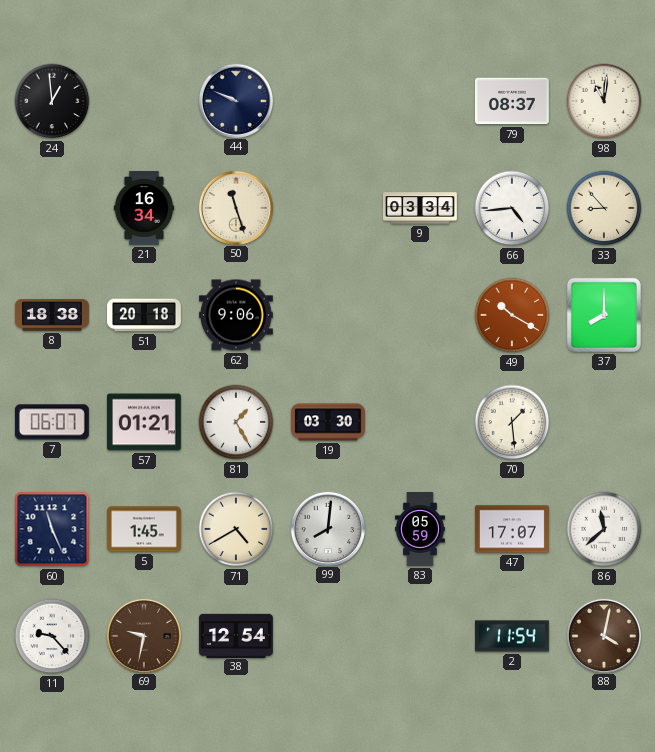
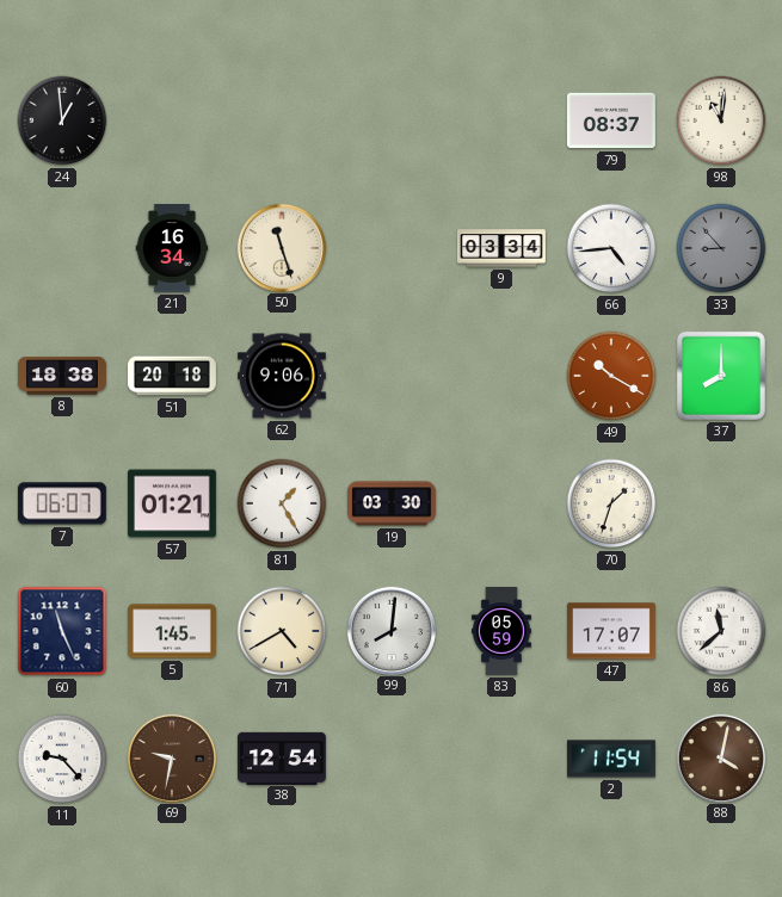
44: 9:49 -> none
33 dial: cream -> grey
70: 1:29 -> 1:33
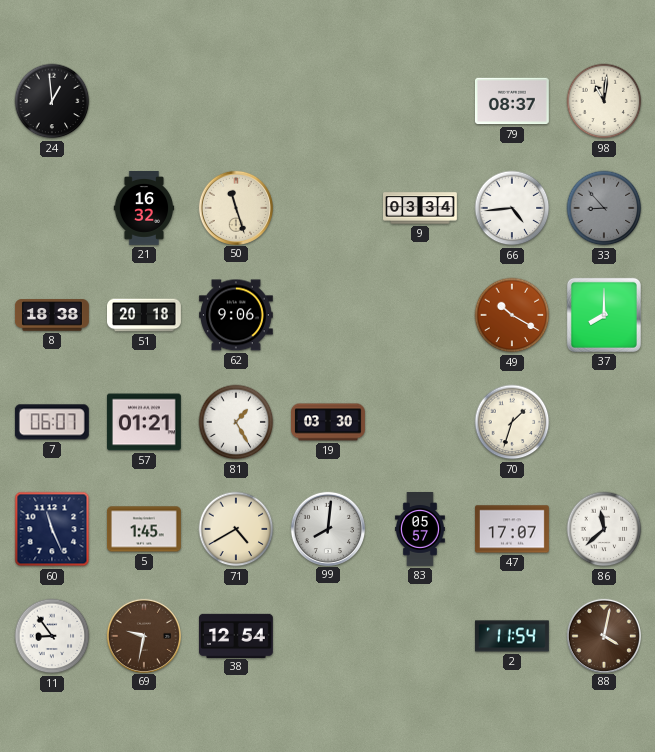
21: 16:34 -> 16:32
83: 05:59 -> 05:57
11: 9:23 -> 8:54
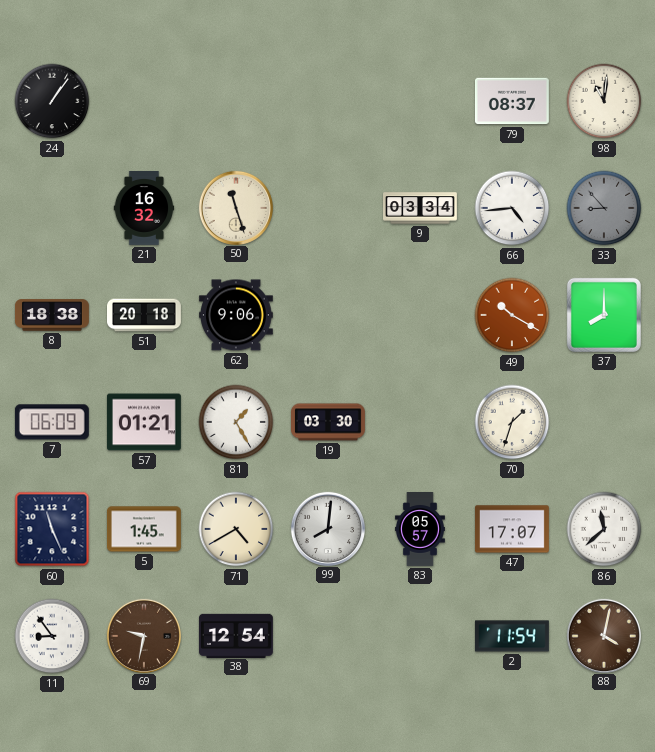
24: 12:59 -> 1:06
7: 06:07 -> 06:09
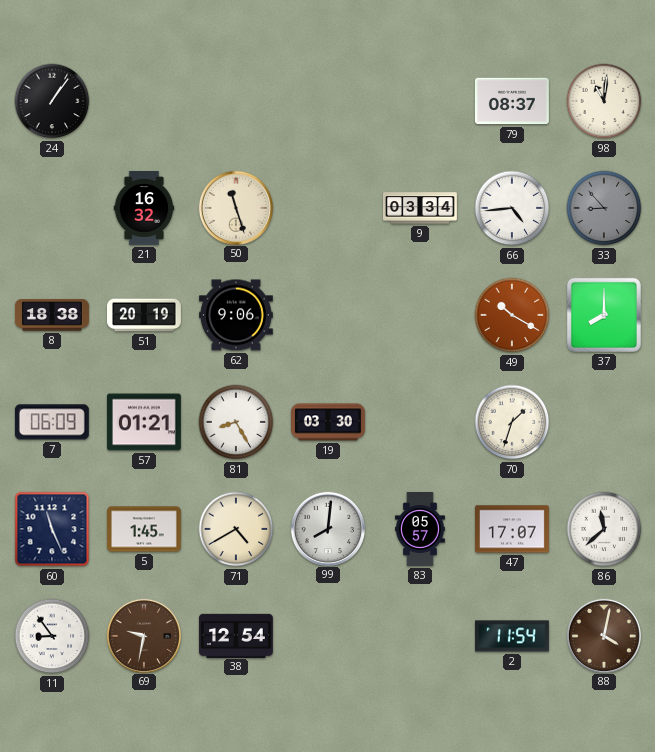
51: 20:18 -> 20:19
81: 1:25 -> 8:25
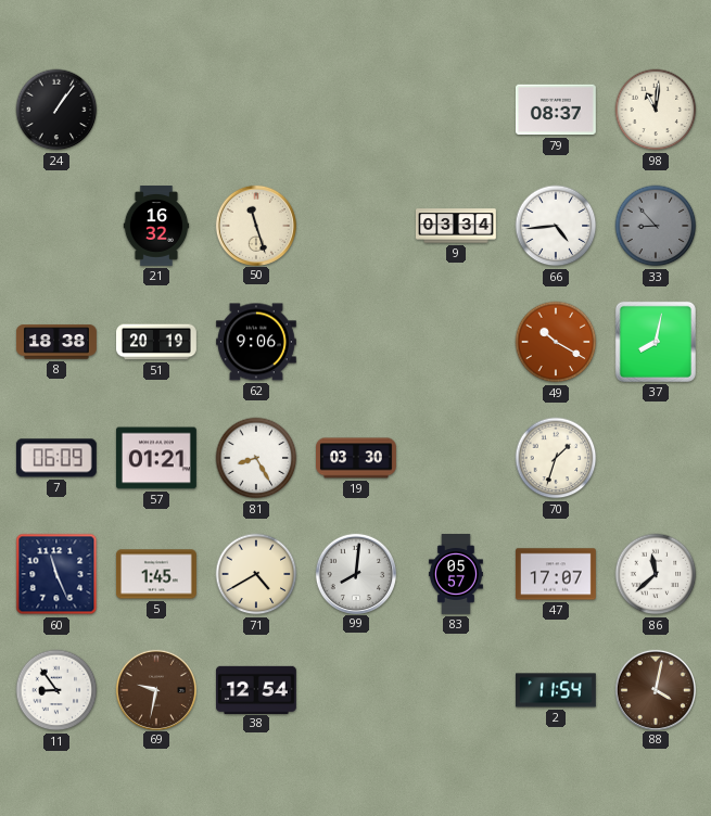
37: 8:00 -> 8:02
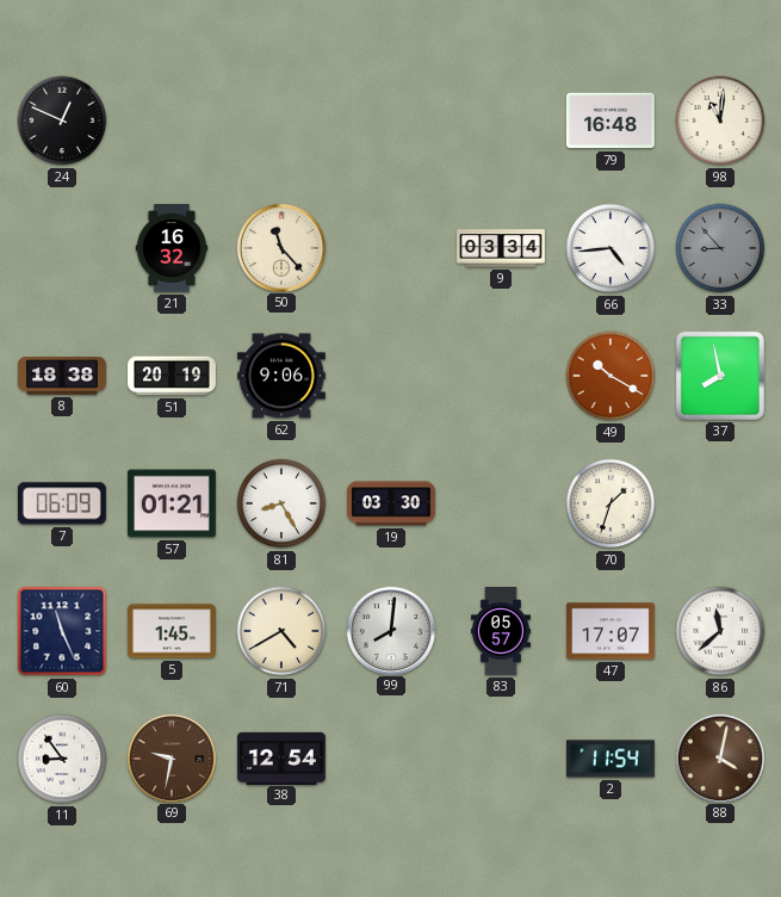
24: 1:06 -> 12:49
79: 08:37 -> 16:48
50: 11:27 -> 11:23
37: 8:02 -> 7:58
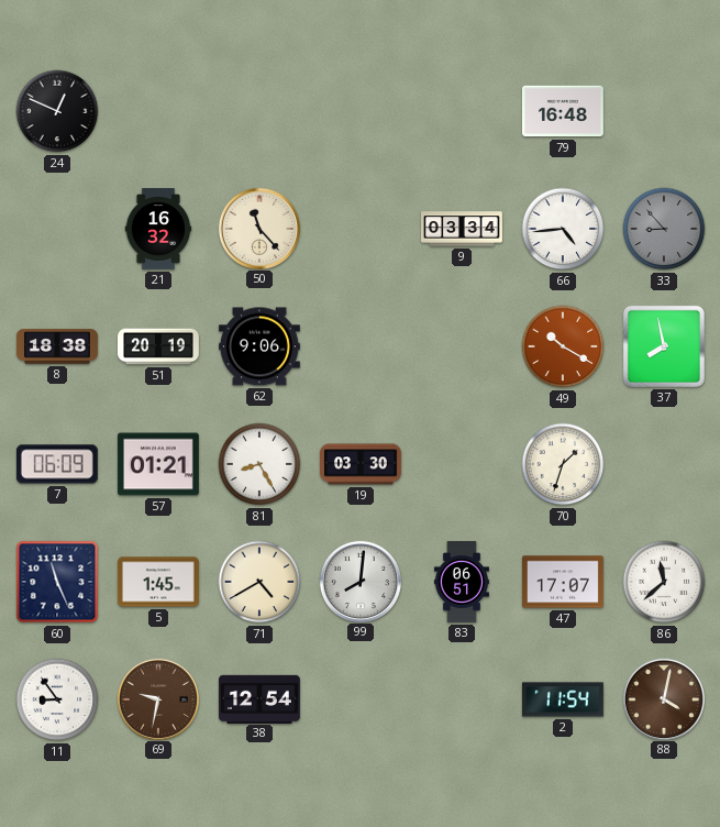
98: 11:01 -> none
83: 05:57 -> 06:51
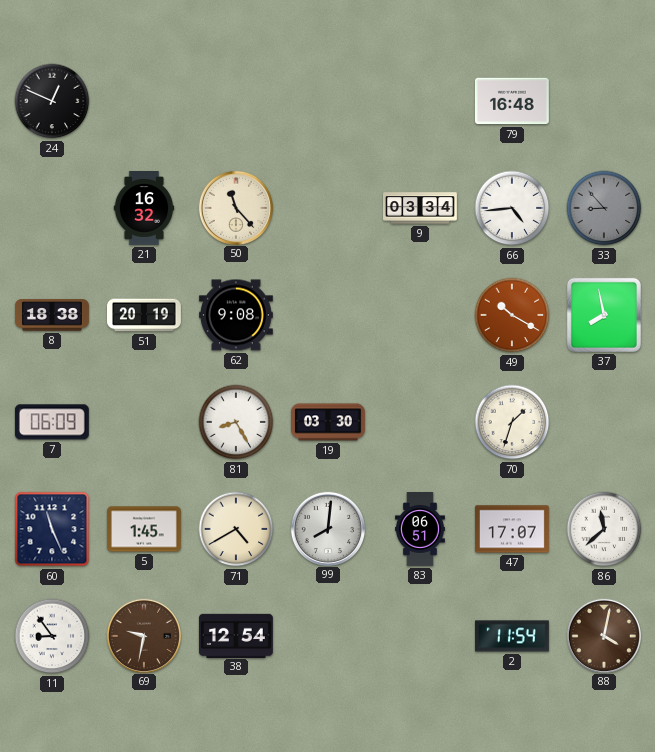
62: 9:06 -> 9:08
57: 01:21 -> none
